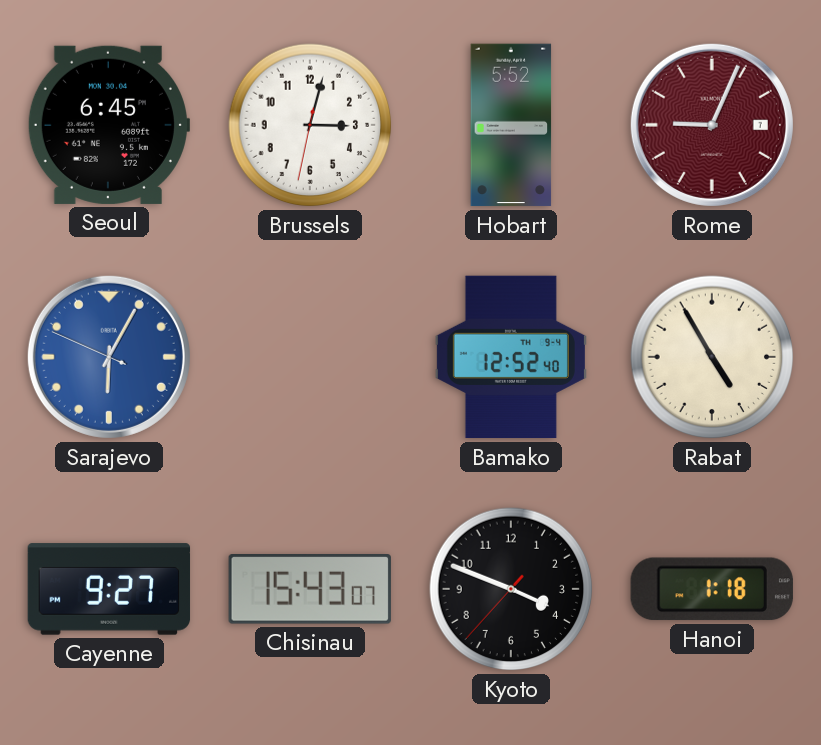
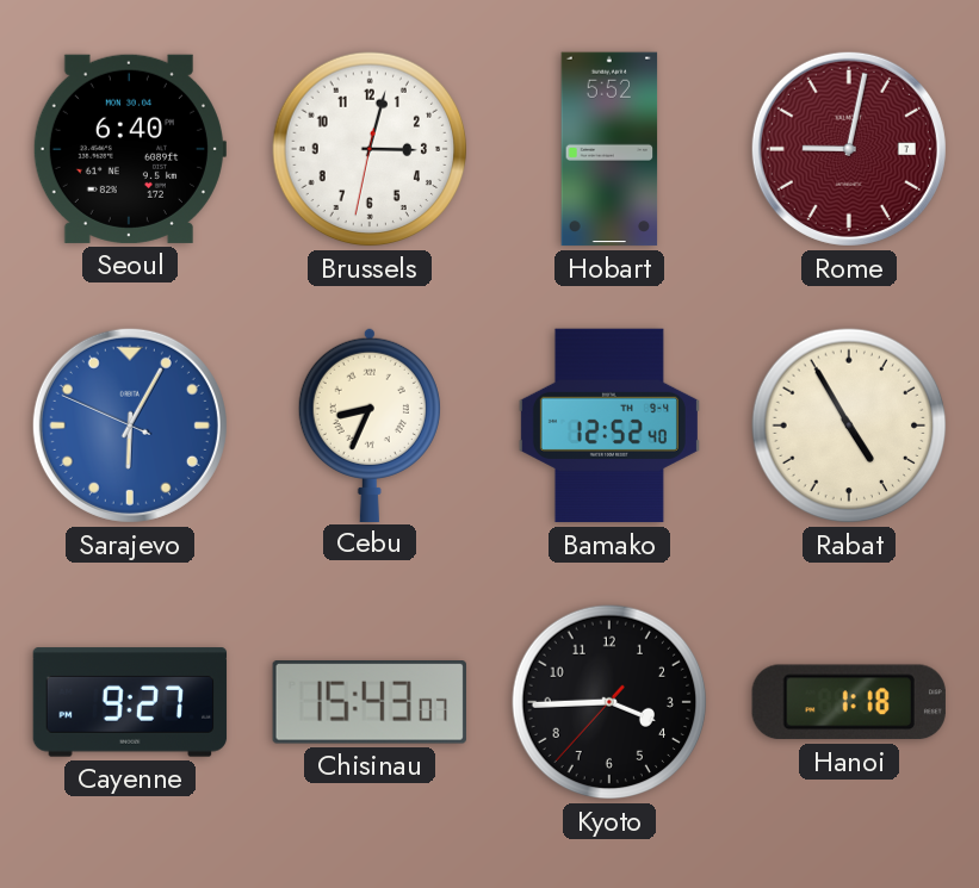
Seoul: 6:45 -> 6:40
Rome: 9:04 -> 9:02
Cebu: none -> 8:34
Kyoto: 3:48 -> 3:44
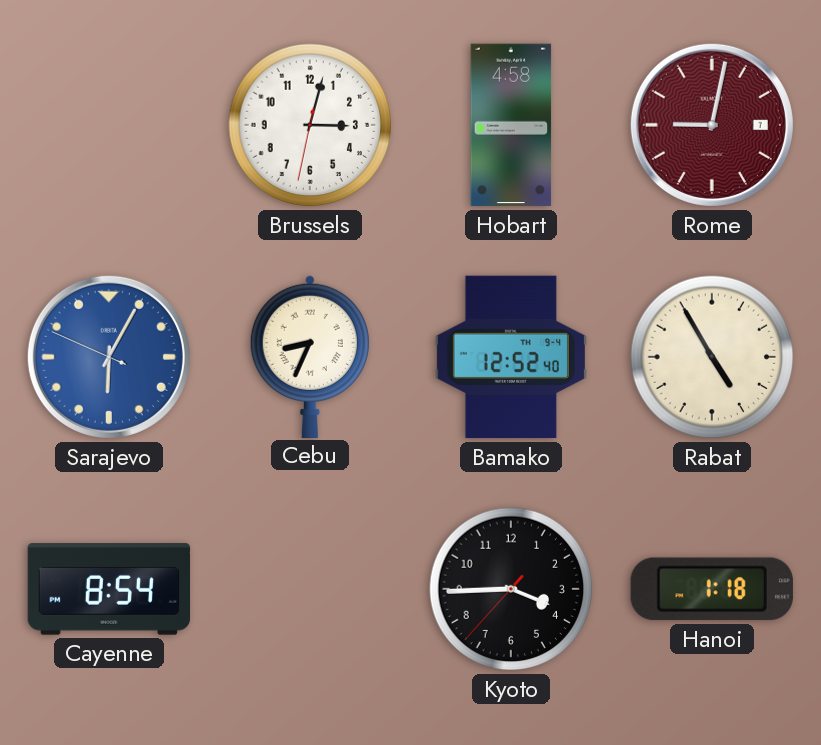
Seoul: 6:40 -> none
Hobart: 5:52 -> 4:58
Cayenne: 9:27 -> 8:54
Chisinau: 15:43 -> none
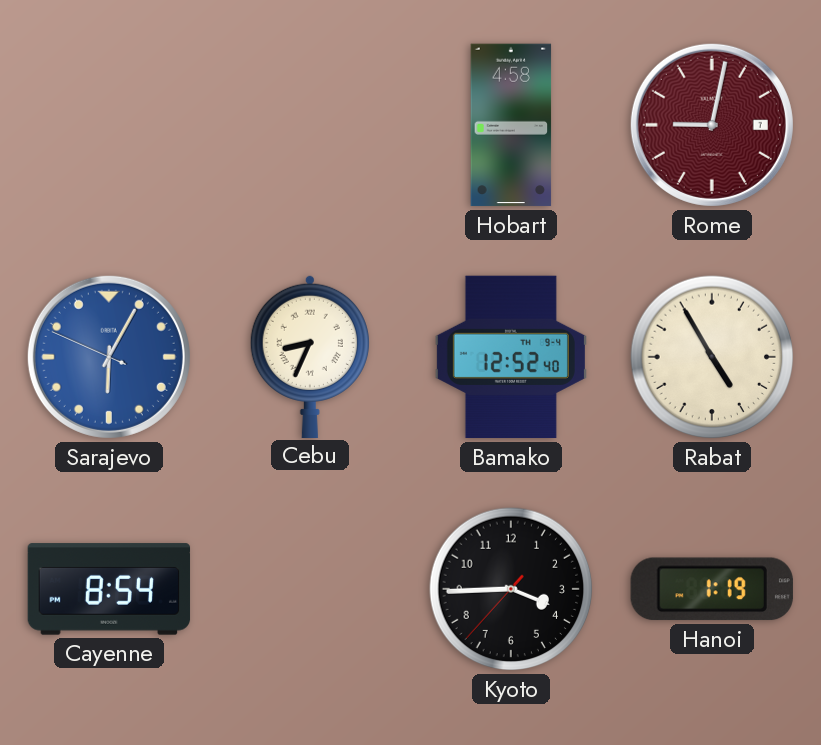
Brussels: 3:02 -> none
Hanoi: 1:18 -> 1:19
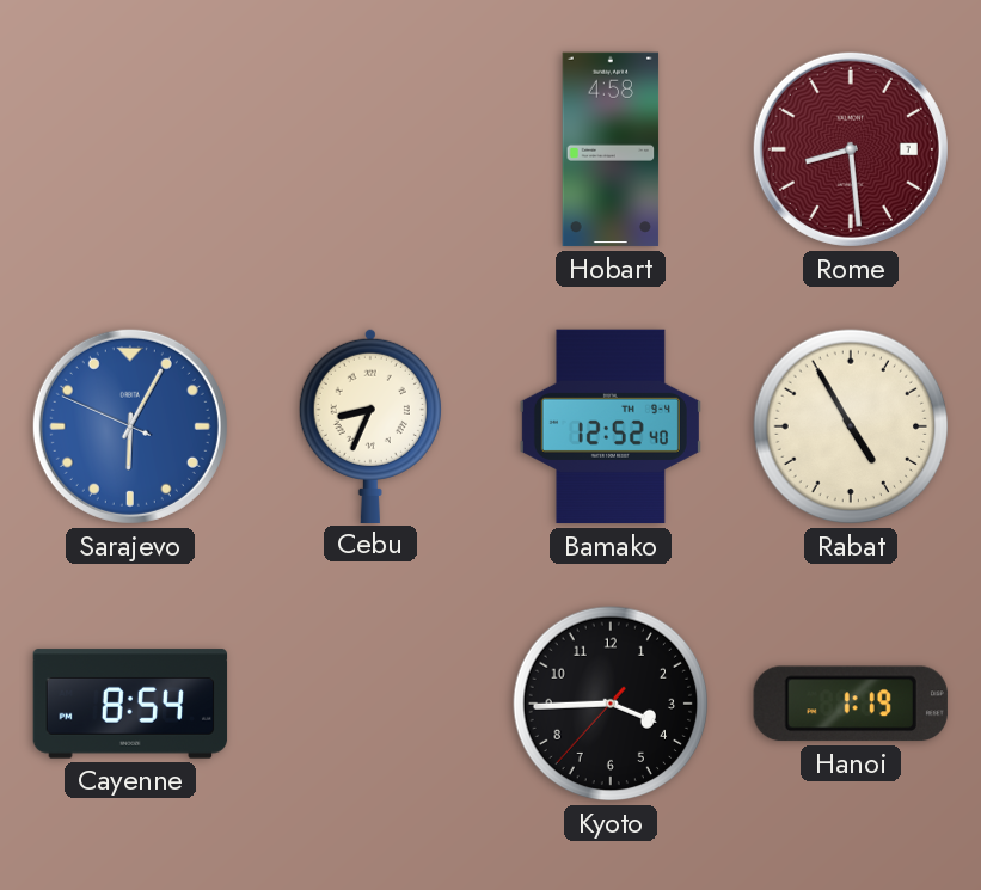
Rome: 9:02 -> 8:29
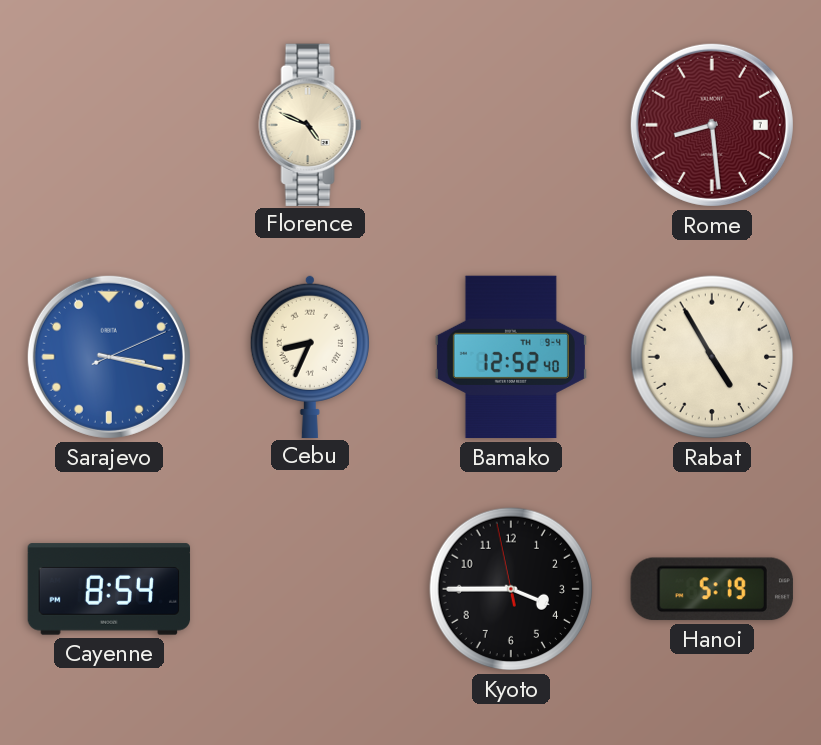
Florence: none -> 4:49
Hobart: 4:58 -> none
Sarajevo: 6:04 -> 3:17
Kyoto: 3:44:37 -> 3:44:58
Hanoi: 1:19 -> 5:19
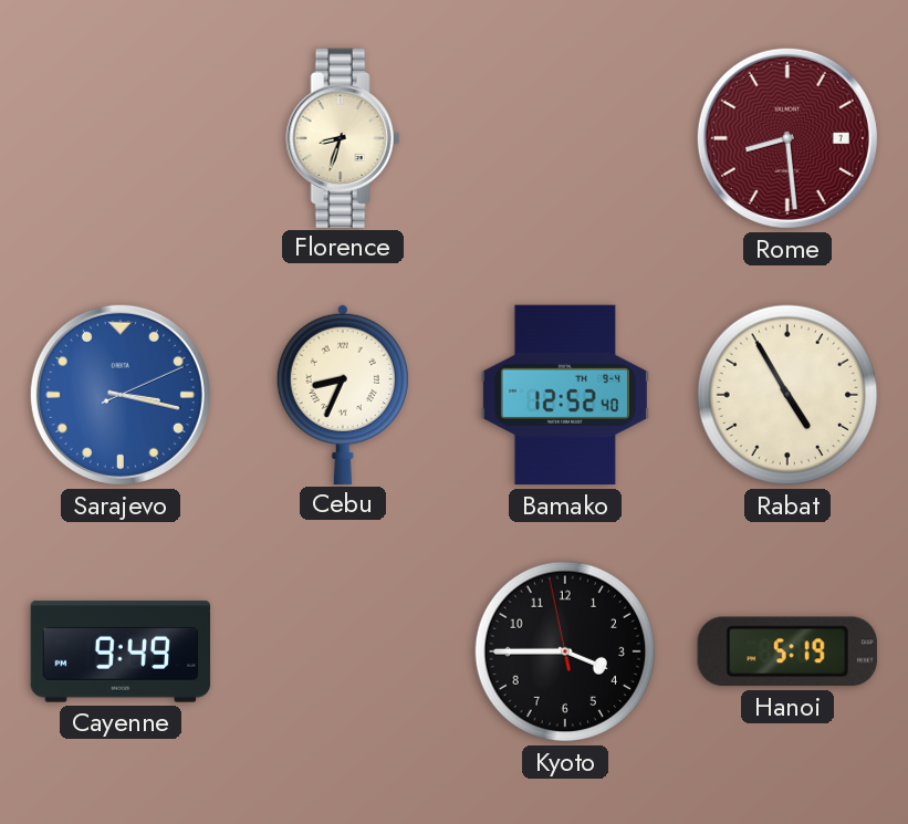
Florence: 4:49 -> 8:33
Cayenne: 8:54 -> 9:49
